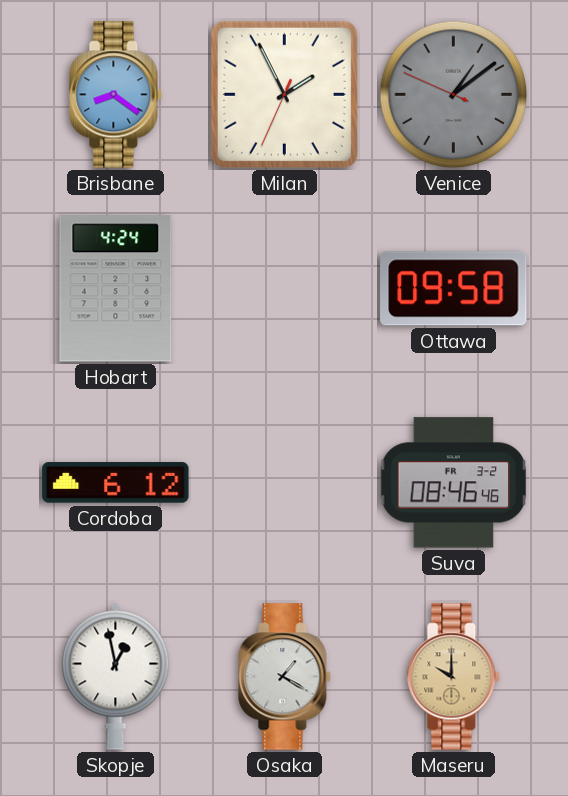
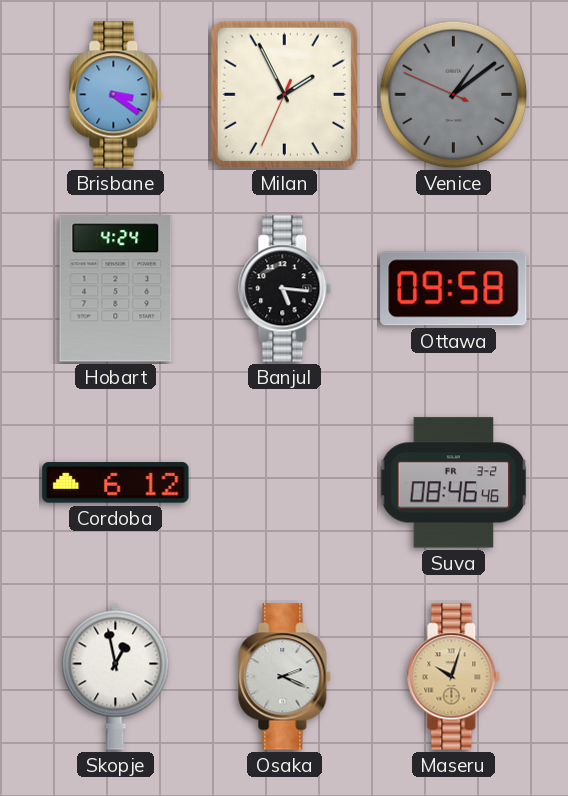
Brisbane: 8:21 -> 3:21
Banjul: none -> 5:16
Osaka: 1:20 -> 2:19
Maseru: 10:00 -> 10:03
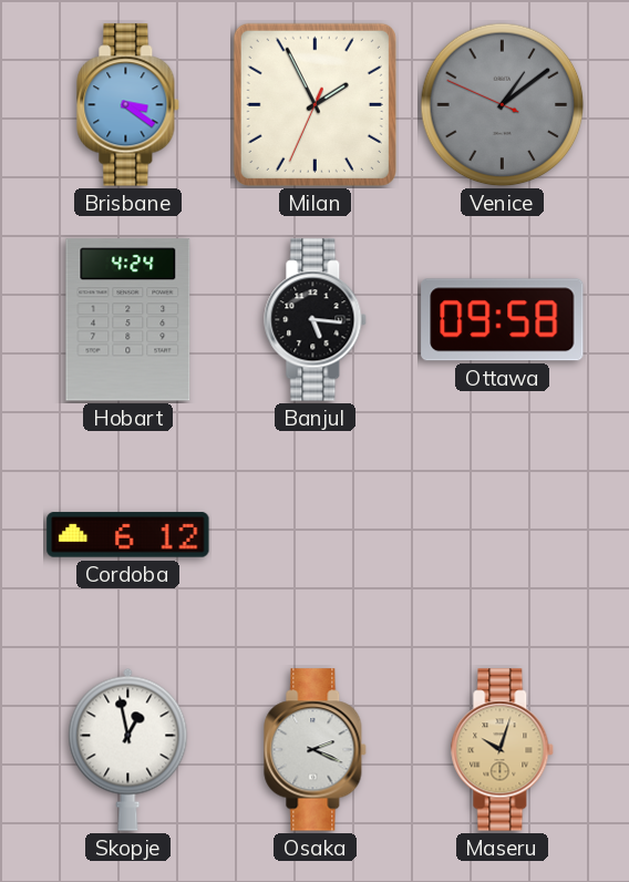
Suva: 08:46 -> none
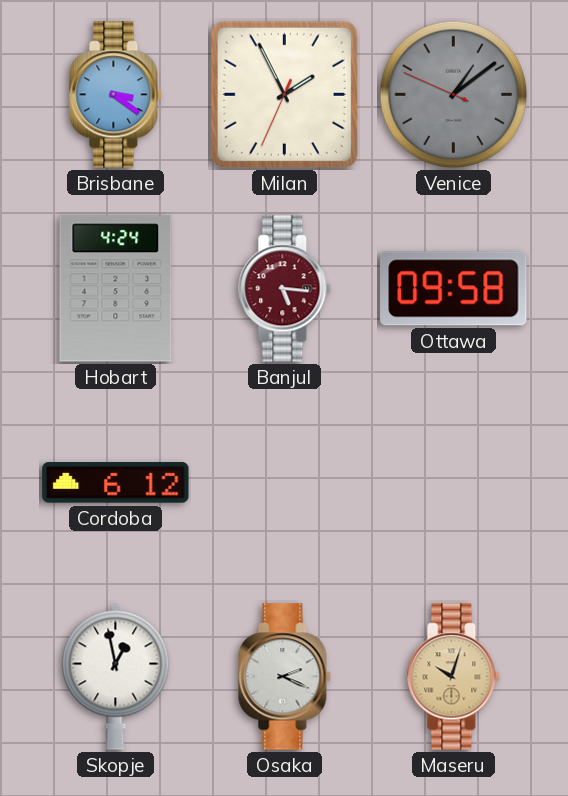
Banjul dial: black -> burgundy
